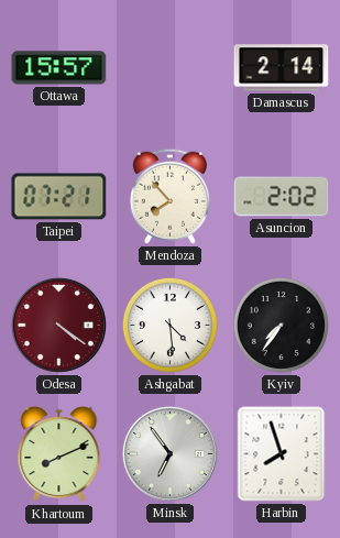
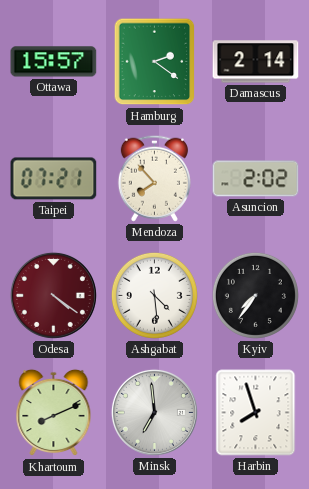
Hamburg: none -> 2:21
Minsk: 6:54 -> 6:59
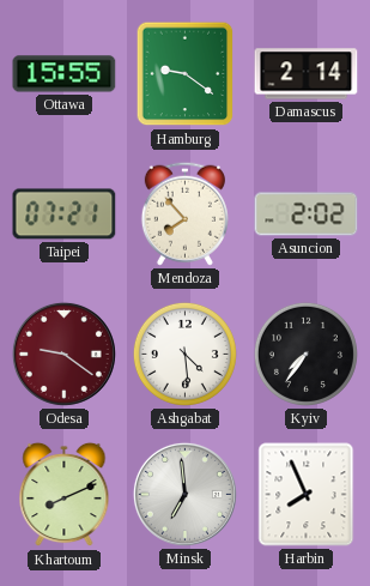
Ottawa: 15:57 -> 15:55
Hamburg: 2:21 -> 9:21
Odesa: 4:21 -> 9:21
Harbin: 7:57 -> 7:56
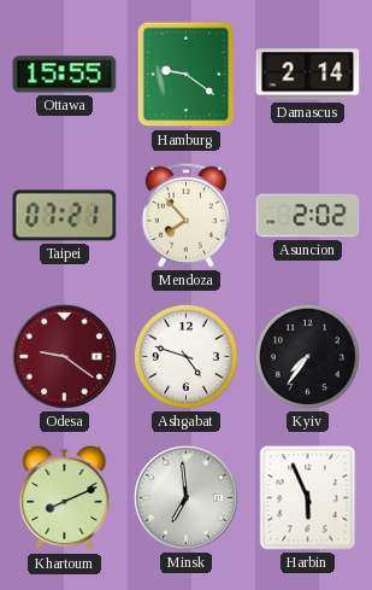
Ashgabat: 4:29 -> 4:48
Harbin: 7:56 -> 5:56
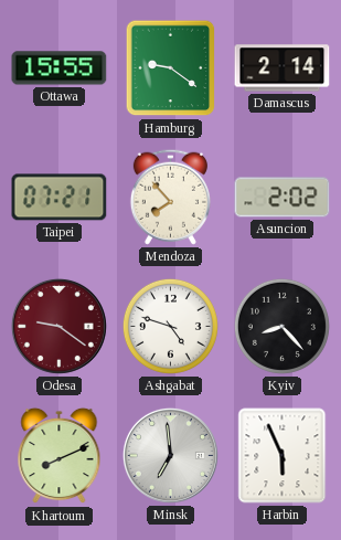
Kyiv: 7:36 -> 8:23
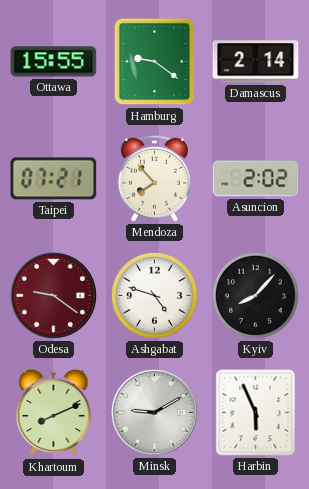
Kyiv: 8:23 -> 8:07
Minsk: 6:59 -> 9:10
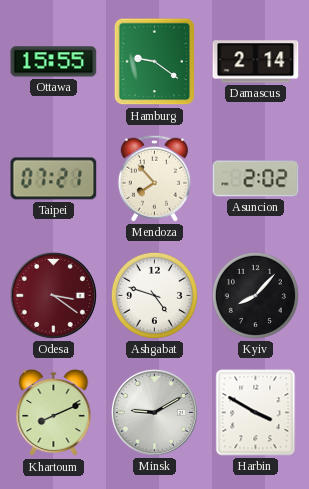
Odesa: 9:21 -> 3:21
Harbin: 5:56 -> 3:50
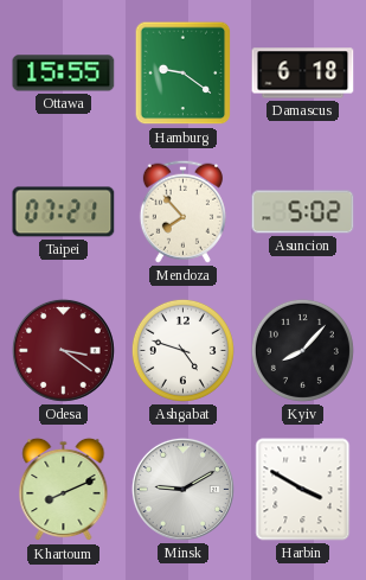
Damascus: 2:14 -> 6:18
Asuncion: 2:02 -> 5:02
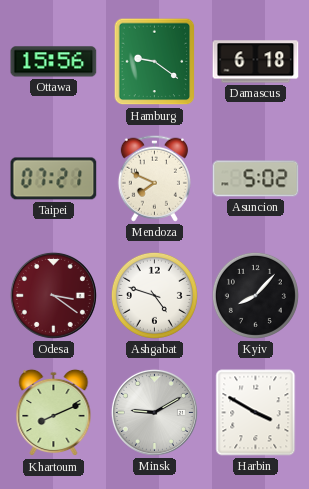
Ottawa: 15:55 -> 15:56
Mendoza: 7:53 -> 7:49
